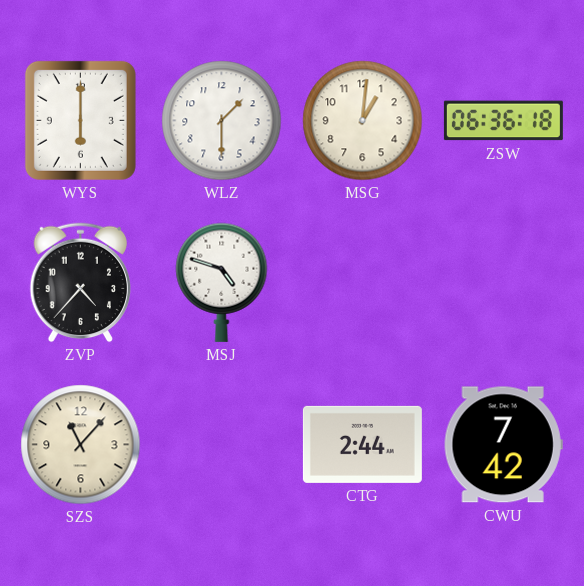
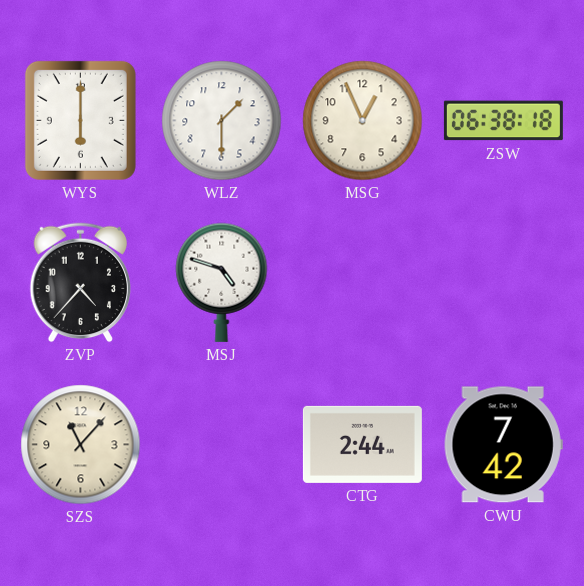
MSG: 1:01 -> 12:56
ZSW: 06:36 -> 06:38
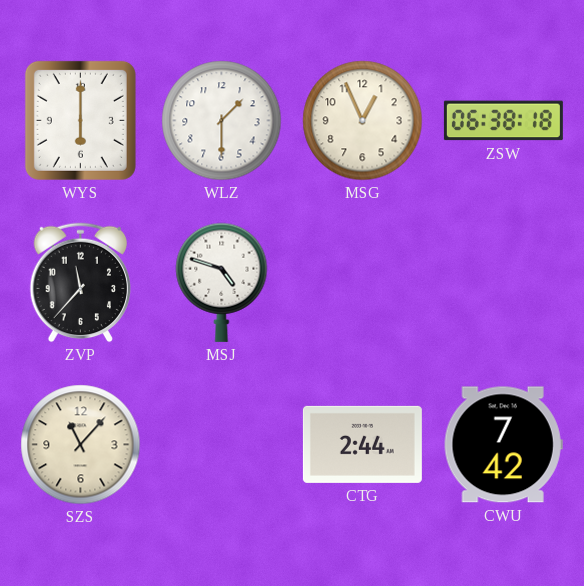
ZVP: 4:37 -> 11:37
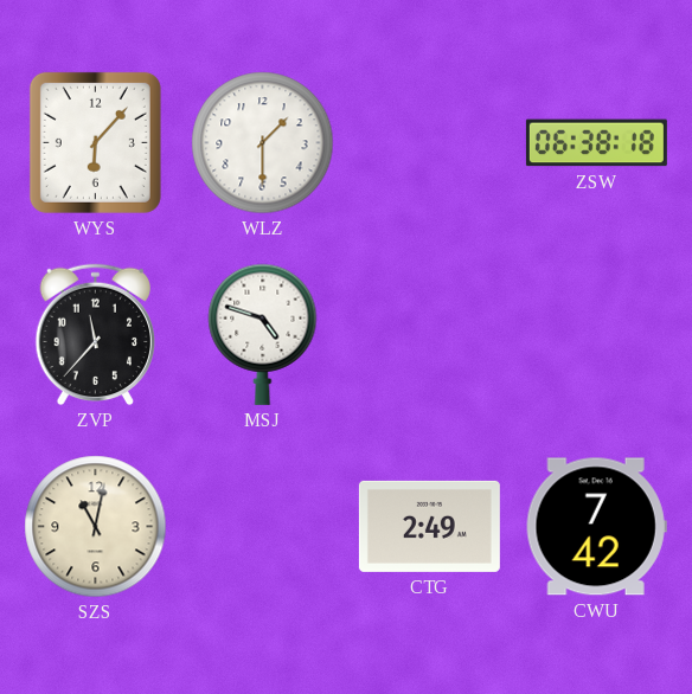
WYS: 6:00 -> 6:07
MSG: 12:56 -> none
SZS: 11:07 -> 11:02
CTG: 2:44 -> 2:49
